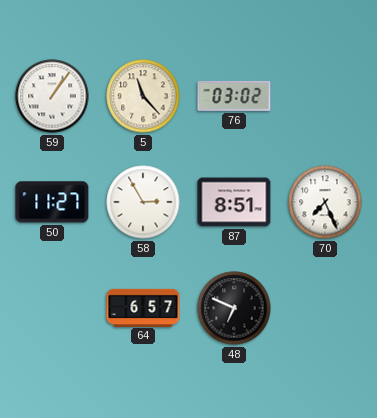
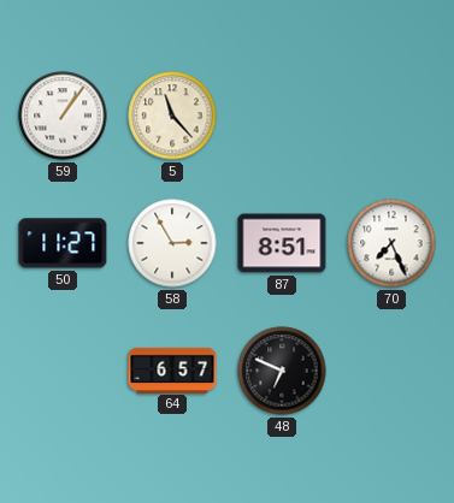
76: 03:02 -> none
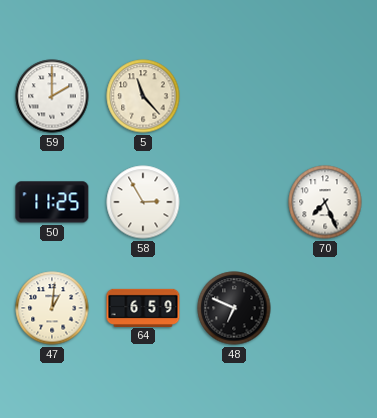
59: 1:06 -> 2:00
50: 11:27 -> 11:25
87: 8:51 -> none
47: none -> 1:01
64: 6:57 -> 6:59
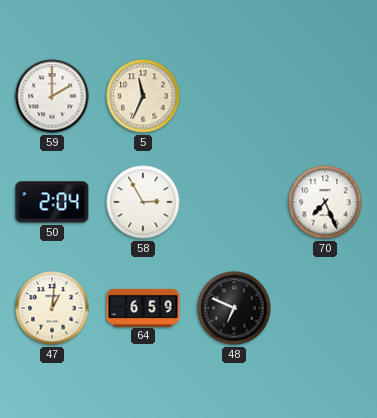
5: 11:23 -> 11:34
50: 11:25 -> 2:04
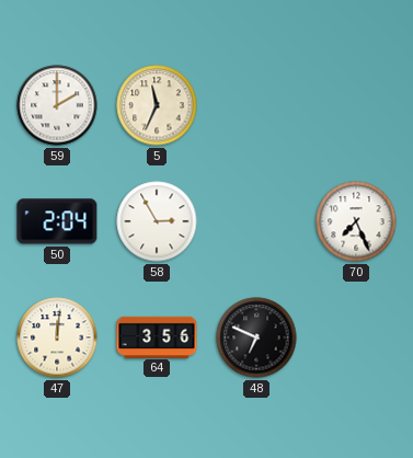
47: 1:01 -> 12:01
64: 6:59 -> 3:56
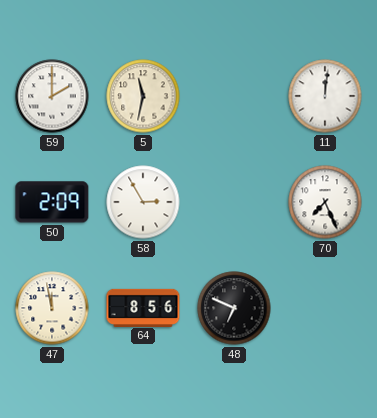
5: 11:34 -> 11:32
11: none -> 12:01
50: 2:04 -> 2:09
47: 12:01 -> 11:58
64: 3:56 -> 8:56
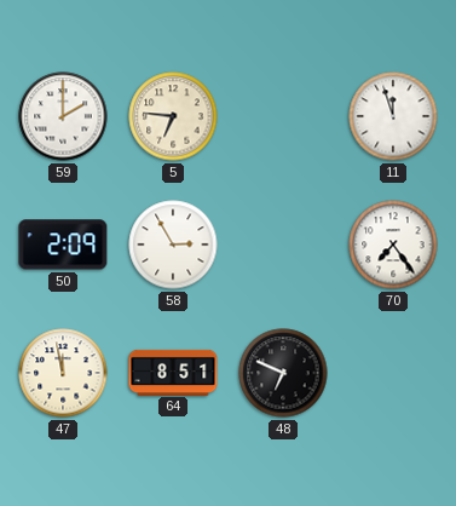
5: 11:32 -> 6:46
11: 12:01 -> 11:57
70: 7:26 -> 7:24
64: 8:56 -> 8:51
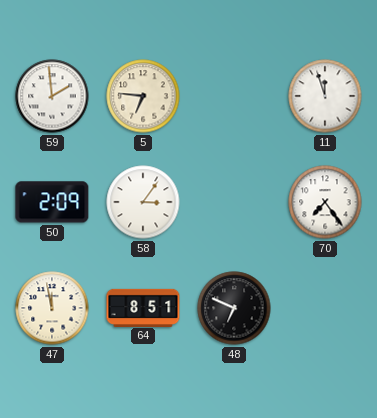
59: 2:00 -> 1:59
58: 2:55 -> 3:06
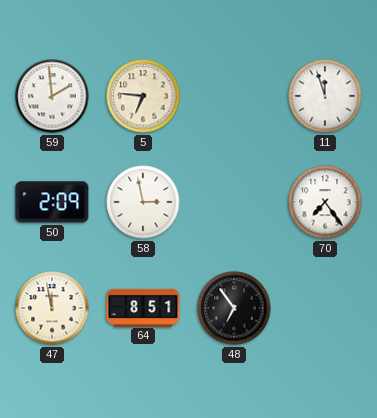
58: 3:06 -> 2:58
48: 6:49 -> 6:54
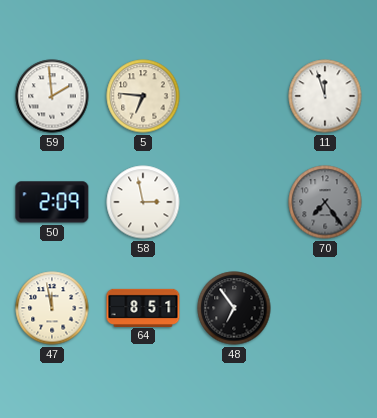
70 dial: white -> grey
